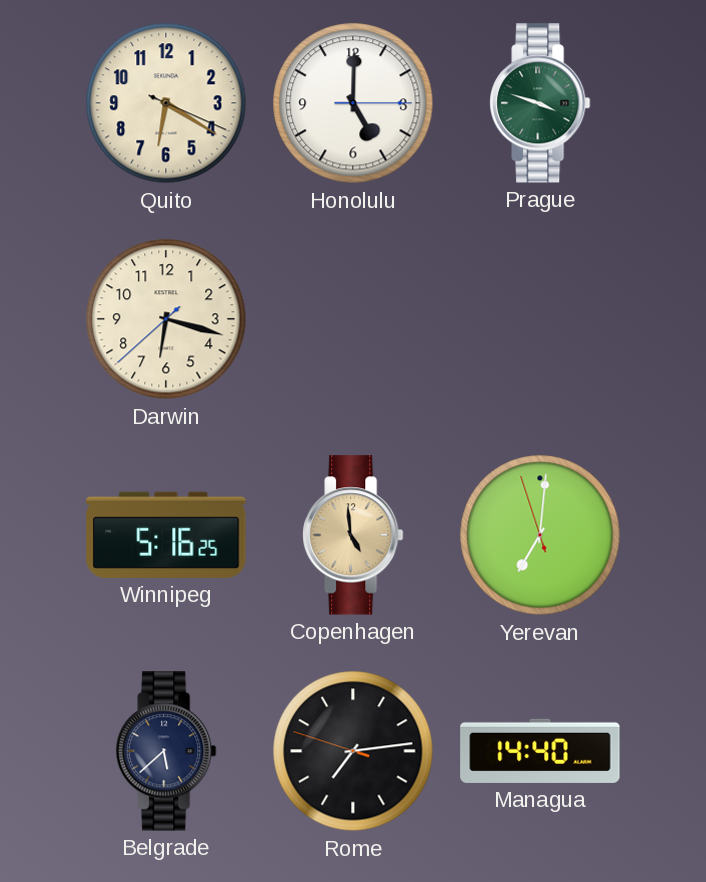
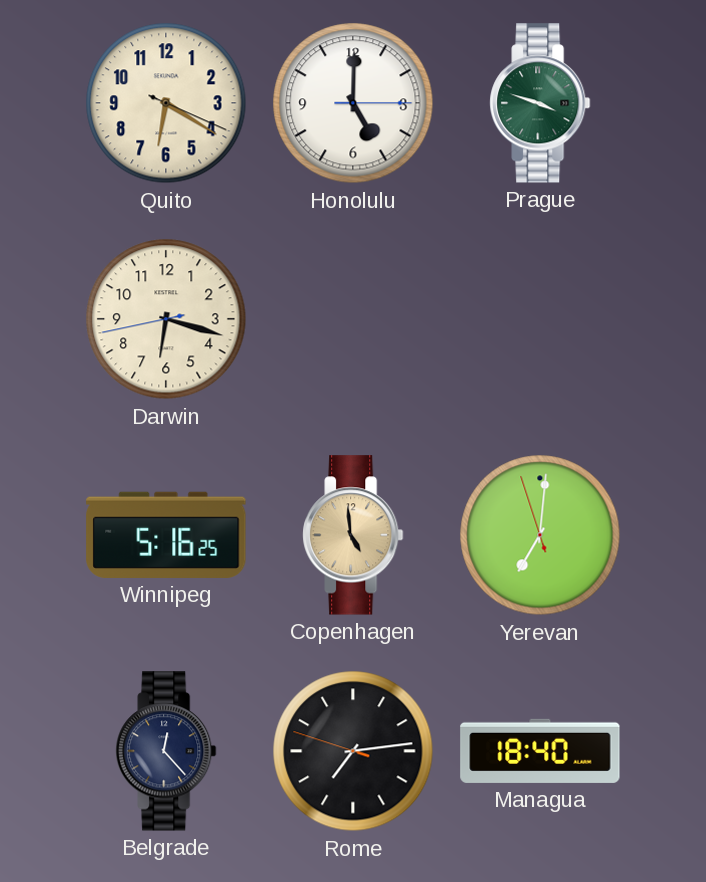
Darwin: 6:17:38 -> 6:17:43
Belgrade: 5:38 -> 12:23
Managua: 14:40 -> 18:40
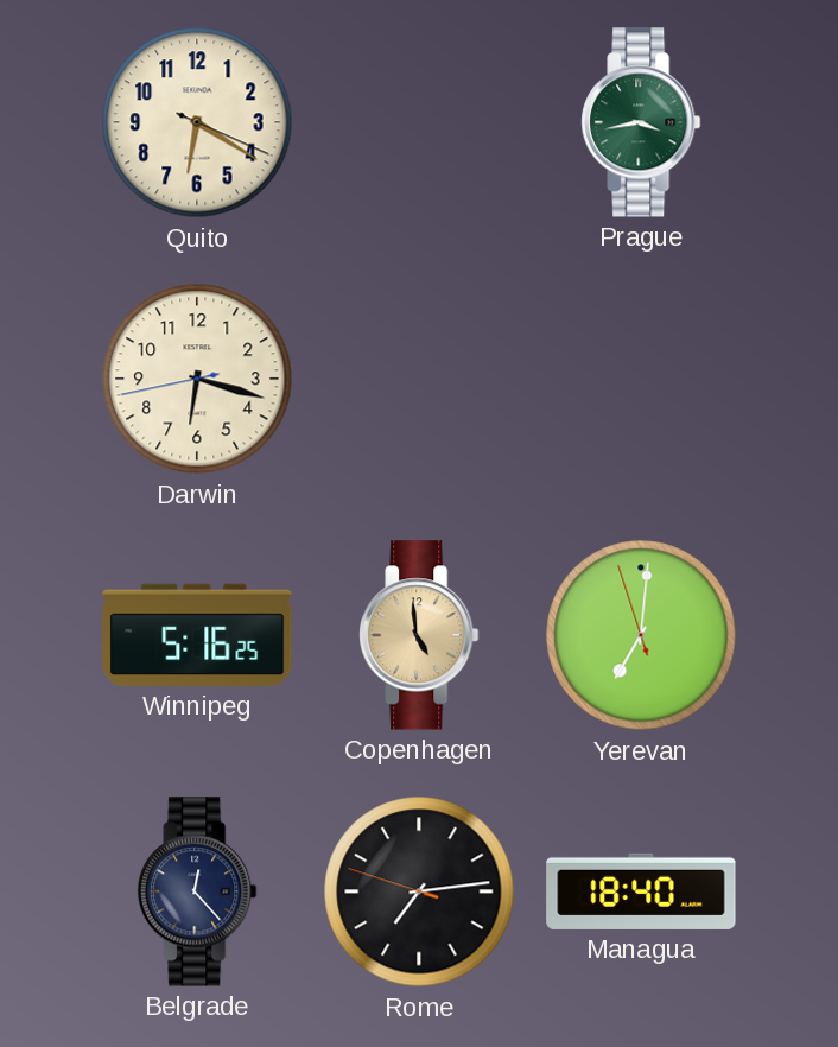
Honolulu: 5:00 -> none
Prague: 3:48 -> 3:43
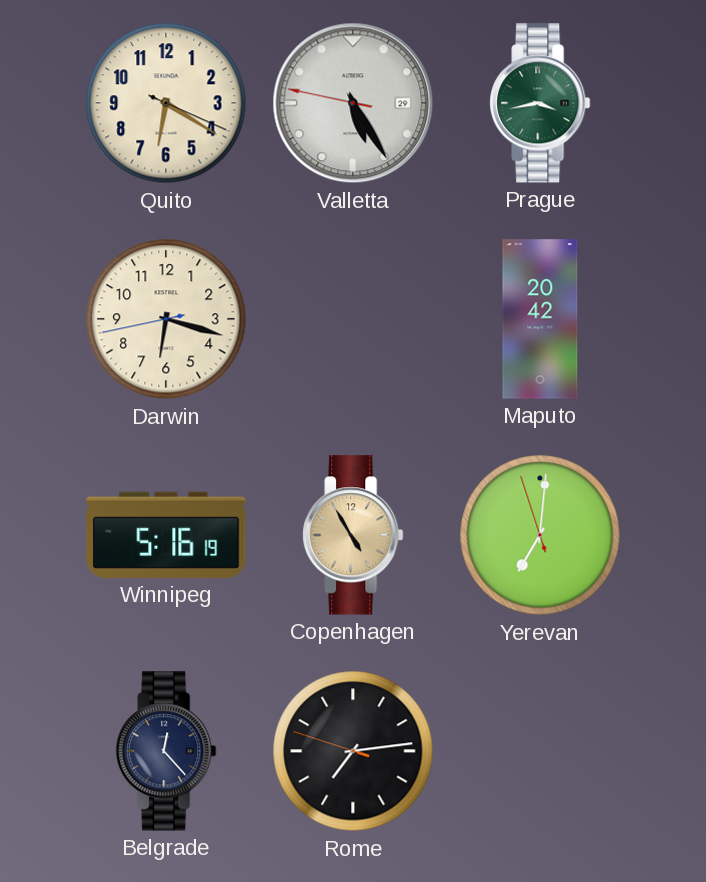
Valletta: none -> 5:24
Maputo: none -> 20:42
Winnipeg: 5:16:25 -> 5:16:19
Copenhagen: 4:59 -> 4:55
Managua: 18:40 -> none
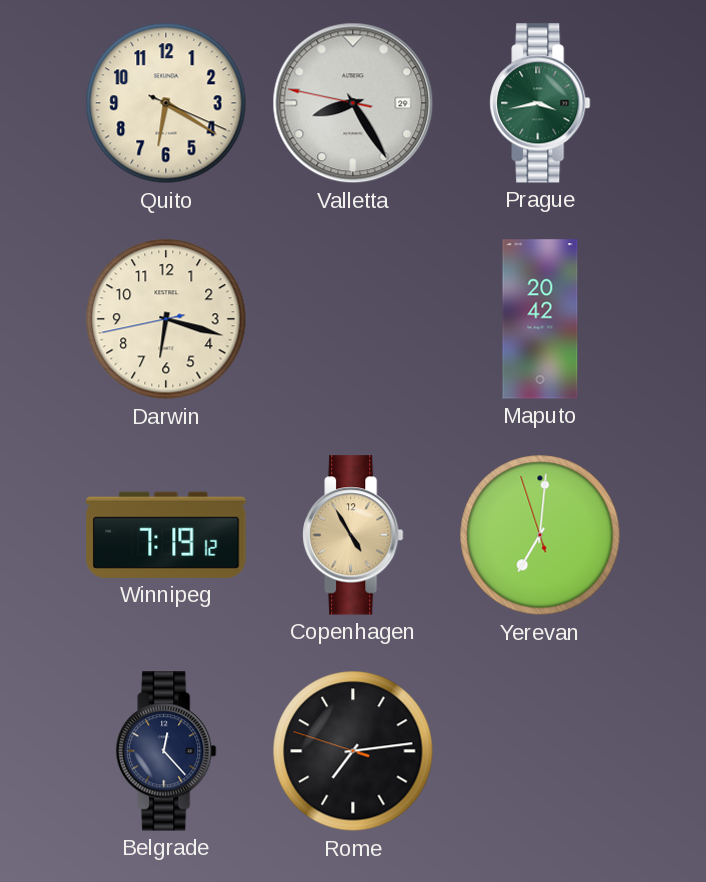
Valletta: 5:24 -> 8:24
Winnipeg: 5:16 -> 7:19
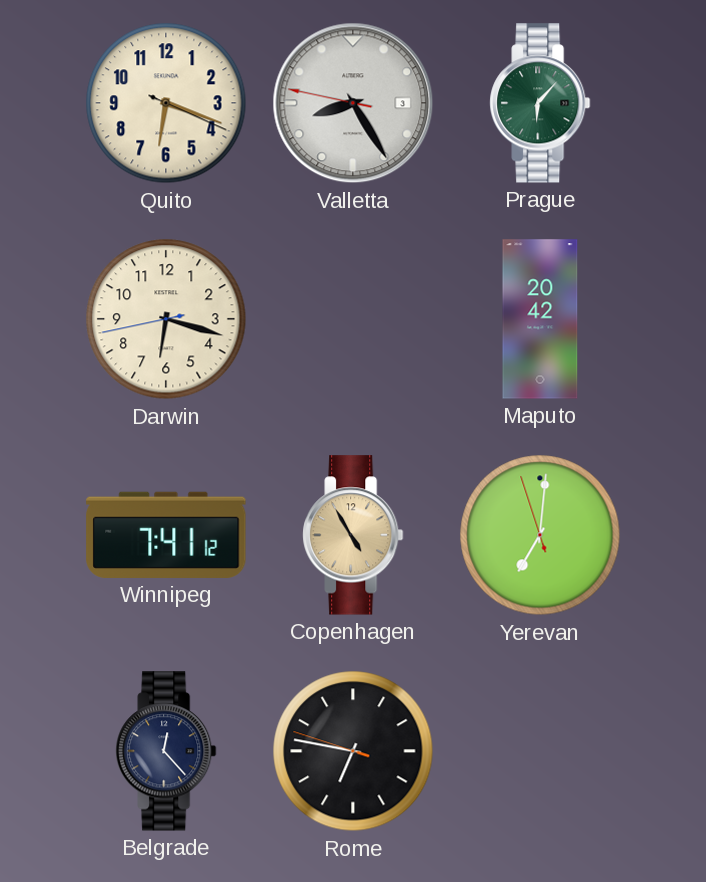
Quito: 6:20 -> 6:18
Valletta date: 29 -> 3
Prague: 3:43 -> 6:07
Winnipeg: 7:19 -> 7:41
Rome: 7:13 -> 6:46
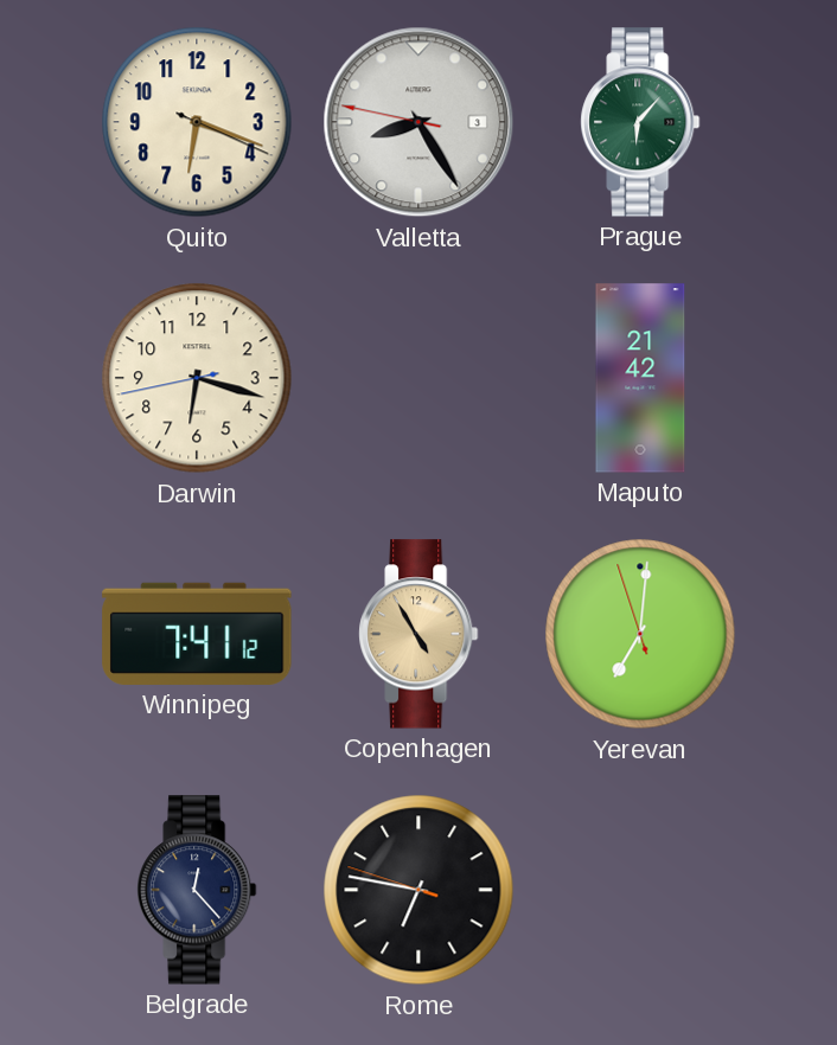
Maputo: 20:42 -> 21:42
